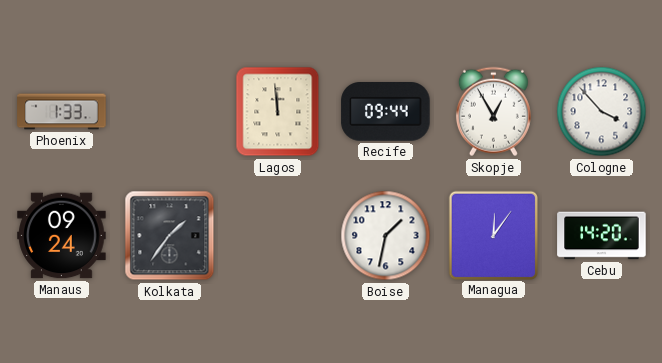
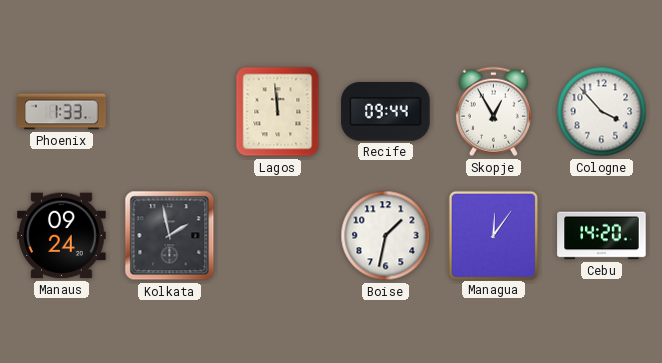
Kolkata: 1:36 -> 1:58
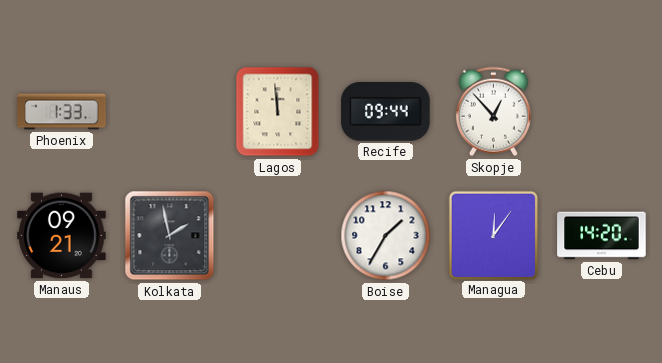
Skopje: 12:55 -> 12:53
Cologne: 3:53 -> none
Manaus: 09:24 -> 09:21
Boise: 1:32 -> 1:35
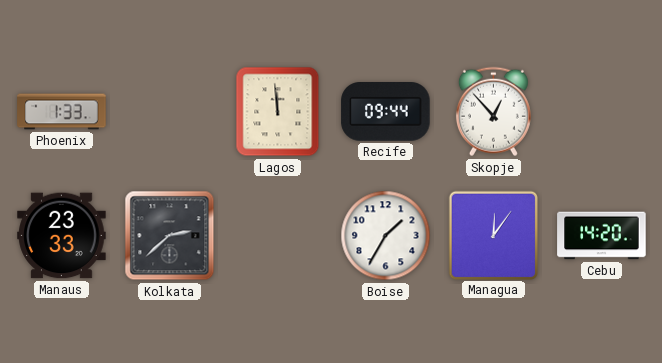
Manaus: 09:21 -> 23:33
Kolkata: 1:58 -> 2:38
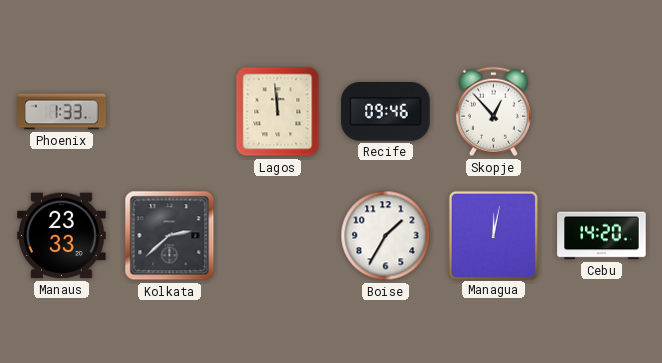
Recife: 09:44 -> 09:46
Managua: 12:06 -> 12:02
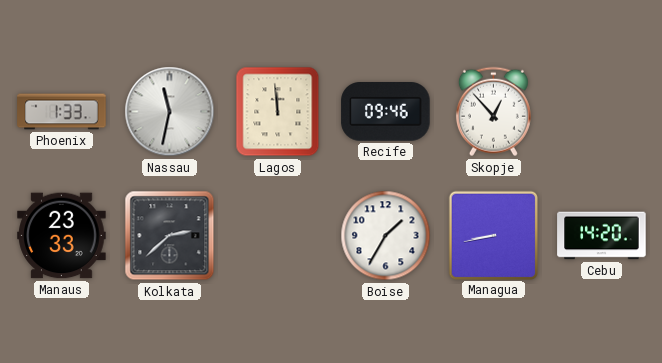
Nassau: none -> 11:32
Managua: 12:02 -> 8:43
